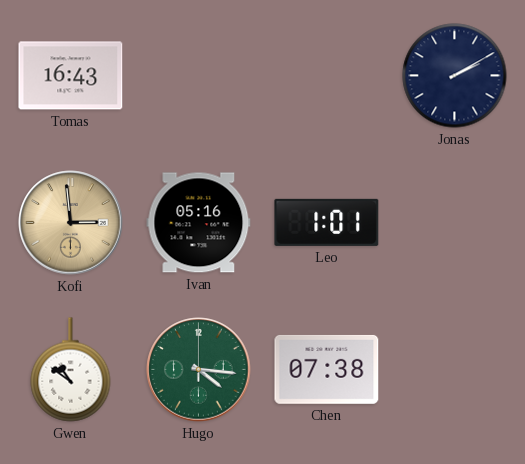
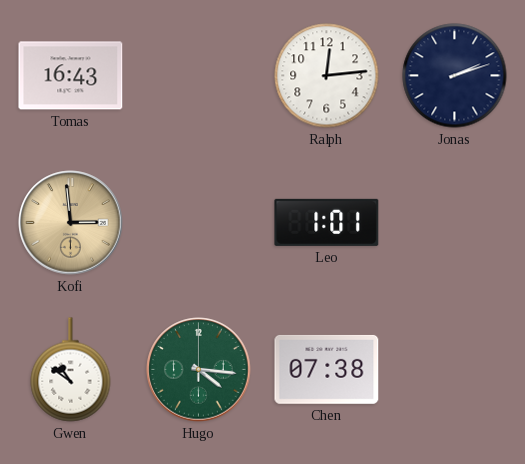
Ralph: none -> 12:14
Jonas: 2:10 -> 2:12
Ivan: 05:16 -> none
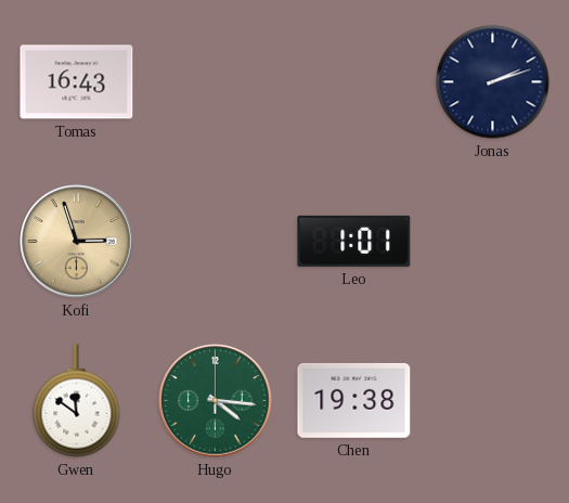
Ralph: 12:14 -> none
Kofi: 2:59 -> 2:57
Gwen: 10:51 -> 11:51
Chen: 07:38 -> 19:38
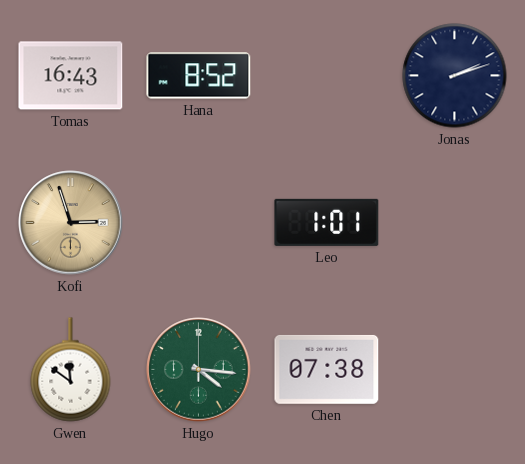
Hana: none -> 8:52
Chen: 19:38 -> 07:38
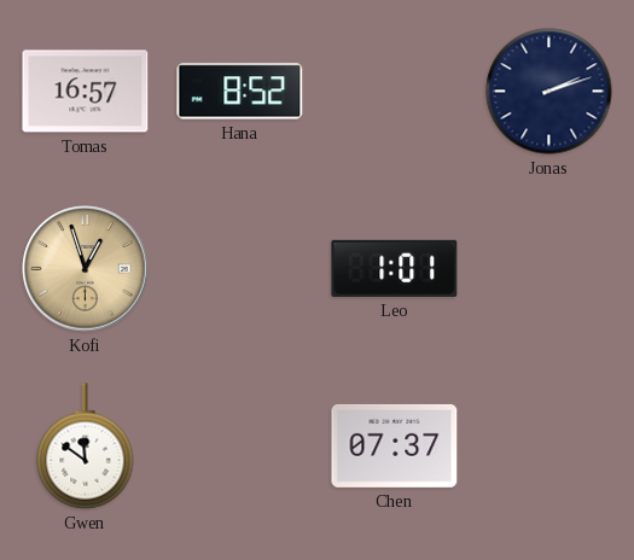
Tomas: 16:43 -> 16:57
Kofi: 2:57 -> 12:57
Hugo: 4:16 -> none
Chen: 07:38 -> 07:37
